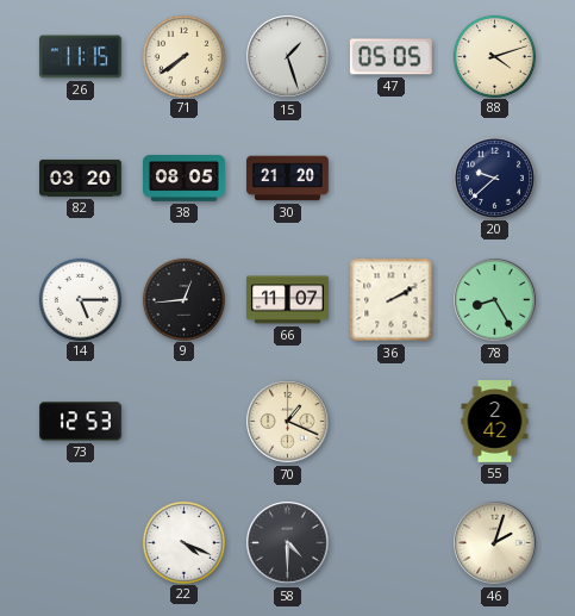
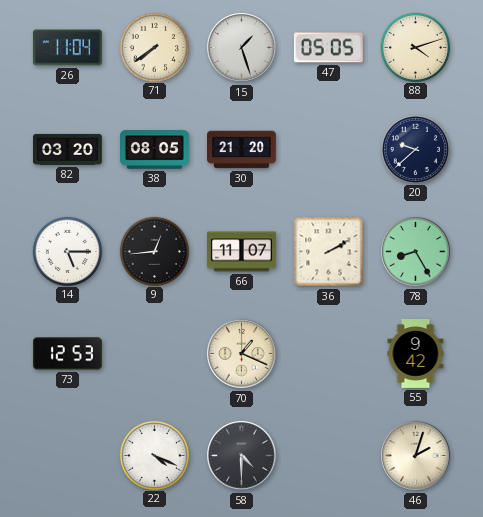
26: 11:15 -> 11:04
55: 2:42 -> 9:42
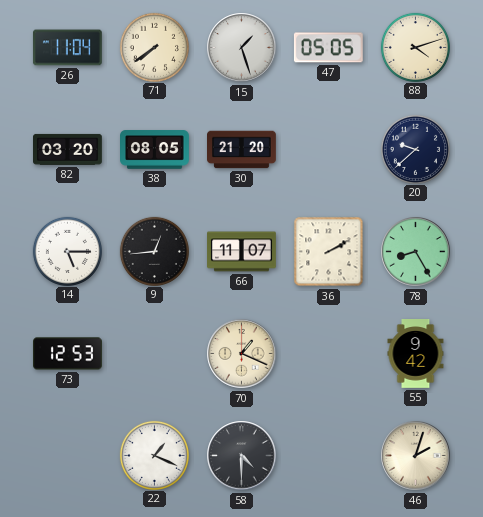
22: 4:19 -> 1:19
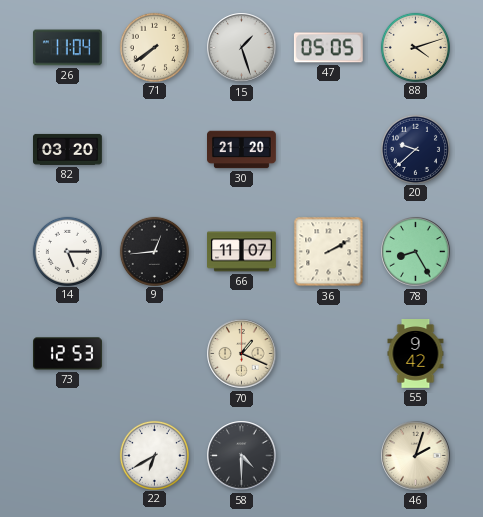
38: 08:05 -> none
22: 1:19 -> 6:40
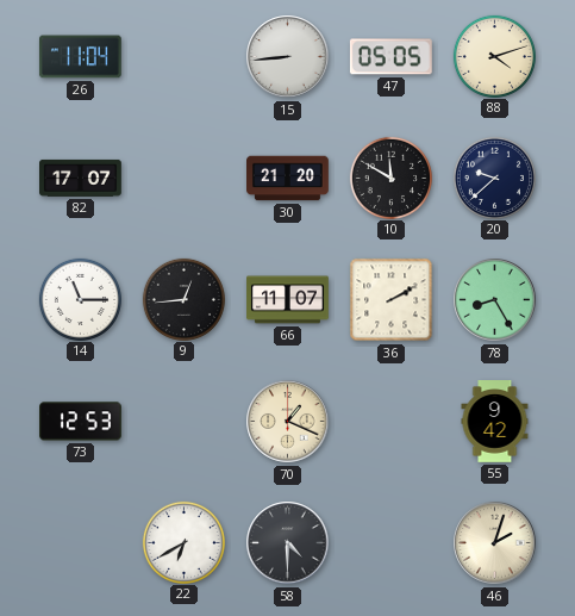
71: 7:39 -> none
15: 1:27 -> 8:44
82: 03:20 -> 17:07
10: none -> 11:50
14: 5:15 -> 11:15
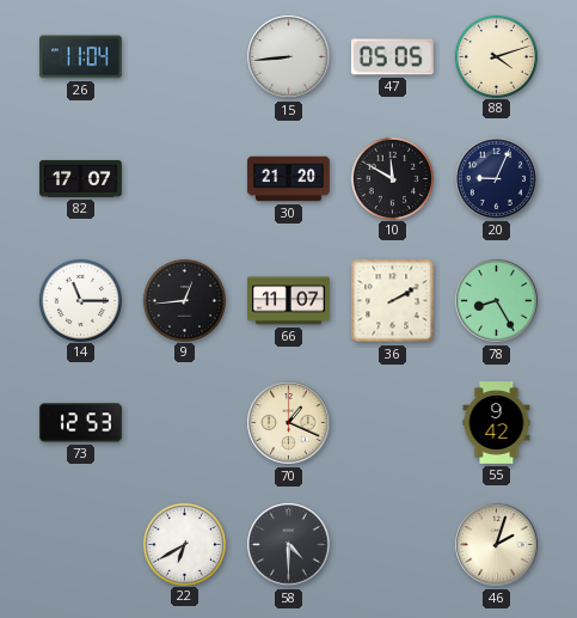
20: 9:38 -> 9:04
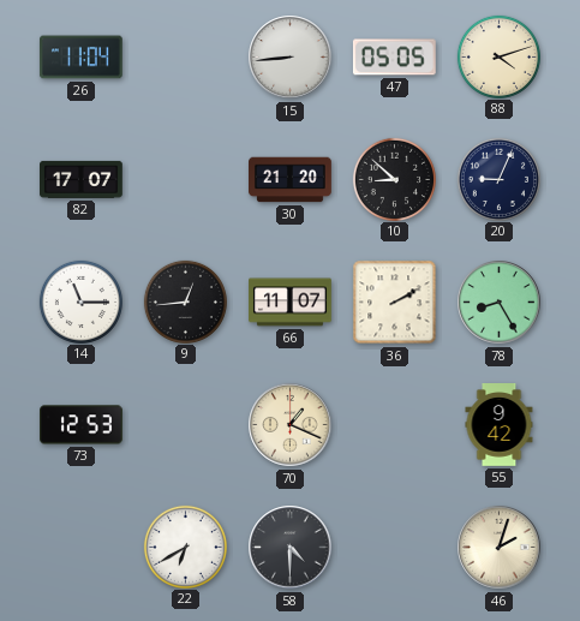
10: 11:50 -> 8:52
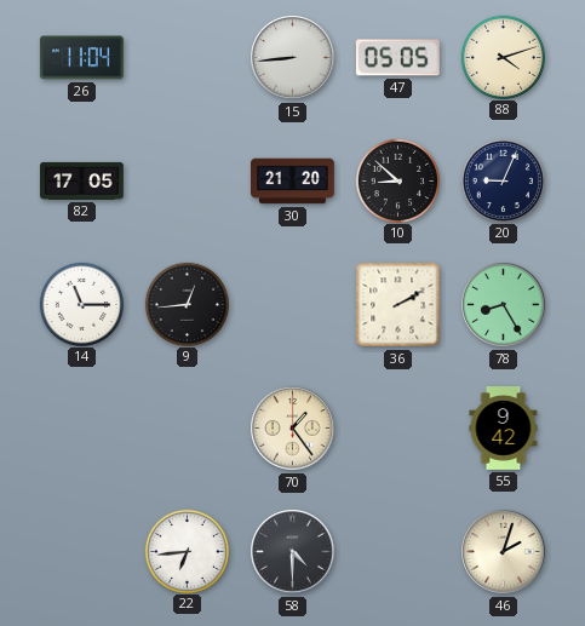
82: 17:07 -> 17:05
66: 11:07 -> none
73: 12:53 -> none
70: 1:19 -> 1:24
22: 6:40 -> 6:44
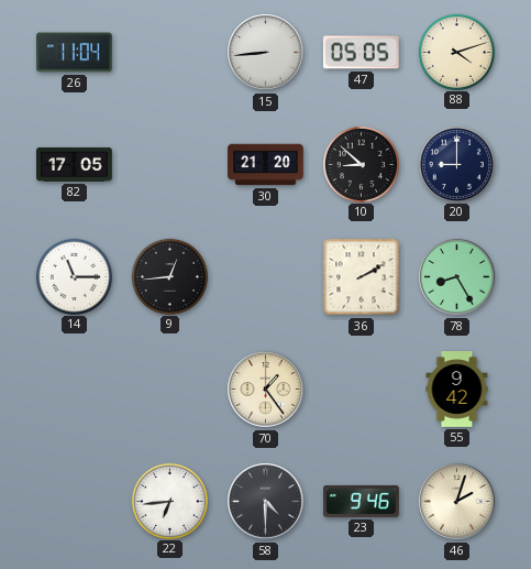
20: 9:04 -> 9:00
23: none -> 9:46
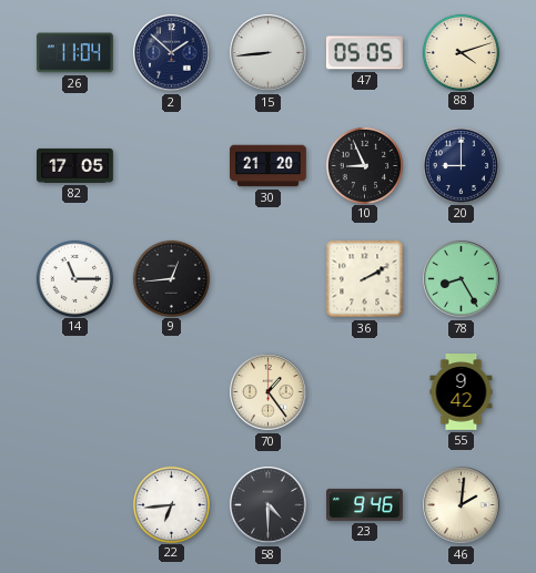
2: none -> 1:52
10: 8:52 -> 8:56
46: 2:03 -> 2:01
